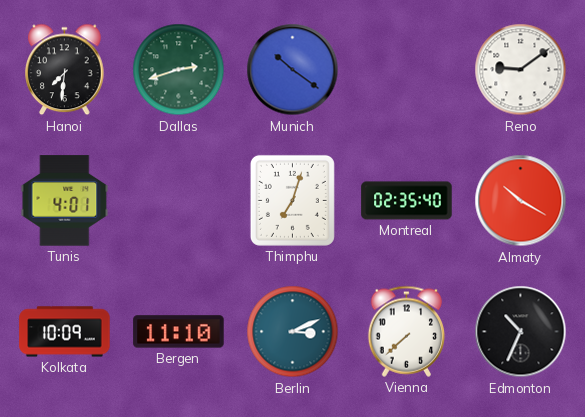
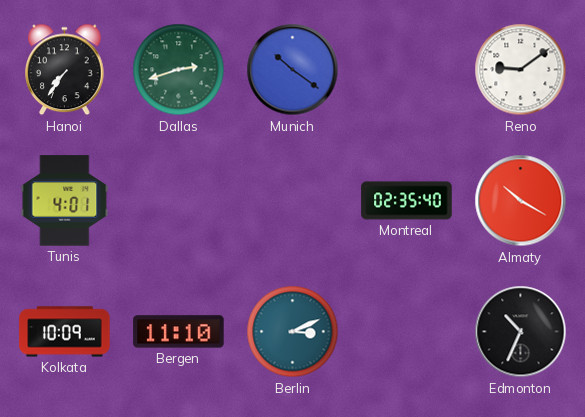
Hanoi: 7:31 -> 7:36
Thimphu: 7:03 -> none
Vienna: 7:38 -> none
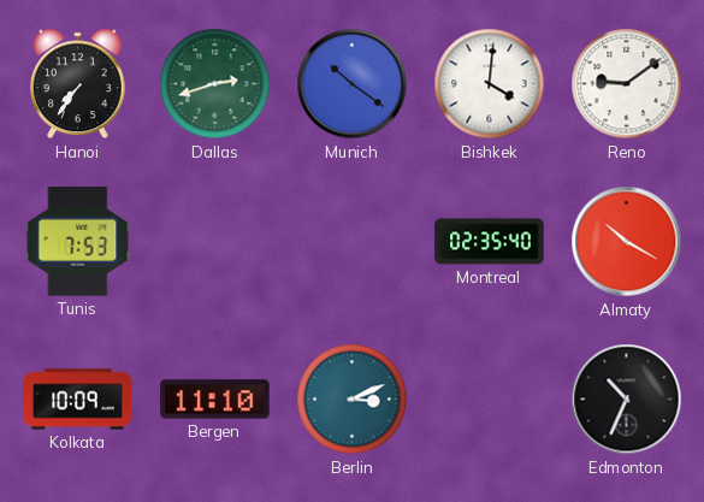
Bishkek: none -> 4:01
Tunis: 4:01 -> 7:53
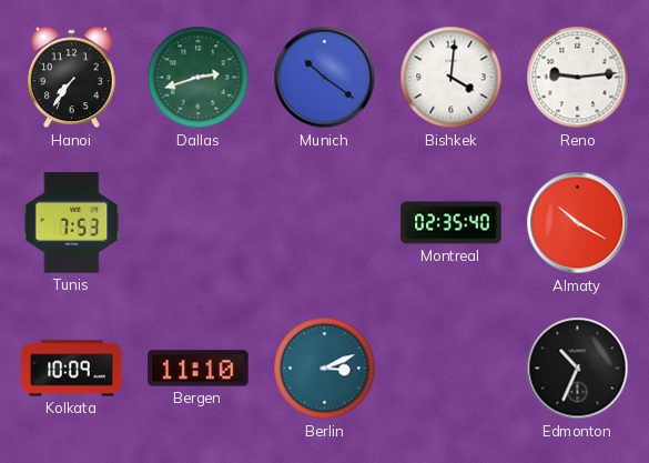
Reno: 9:09 -> 9:14
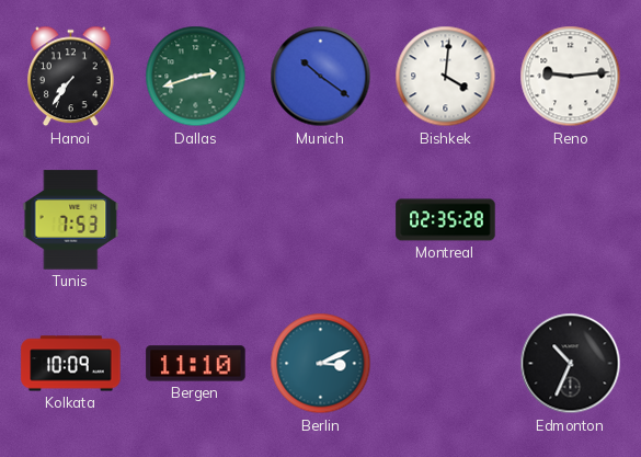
Montreal: 02:35:40 -> 02:35:28
Almaty: 10:20 -> none
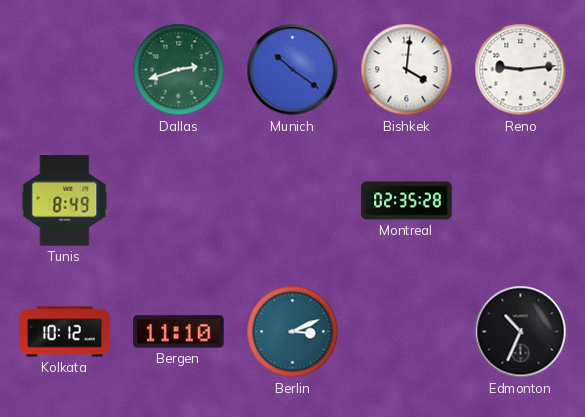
Hanoi: 7:36 -> none
Tunis: 7:53 -> 8:49
Kolkata: 10:09 -> 10:12
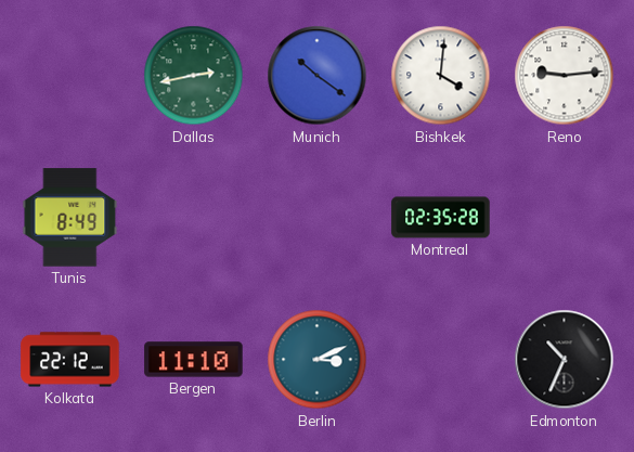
Dallas: 2:42 -> 2:43
Kolkata: 10:12 -> 22:12
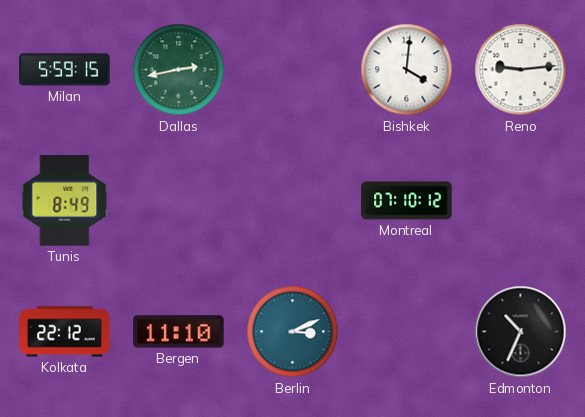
Milan: none -> 5:59
Munich: 10:21 -> none
Montreal: 02:35 -> 07:10
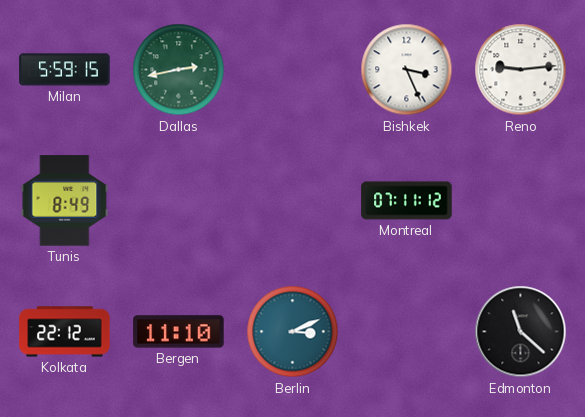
Bishkek: 4:01 -> 3:26
Montreal: 07:10 -> 07:11
Edmonton: 10:34 -> 11:22
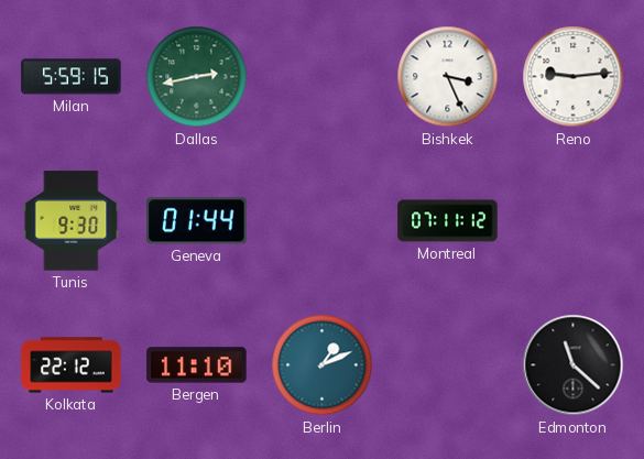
Tunis: 8:49 -> 9:30
Geneva: none -> 01:44
Berlin: 3:11 -> 1:11
